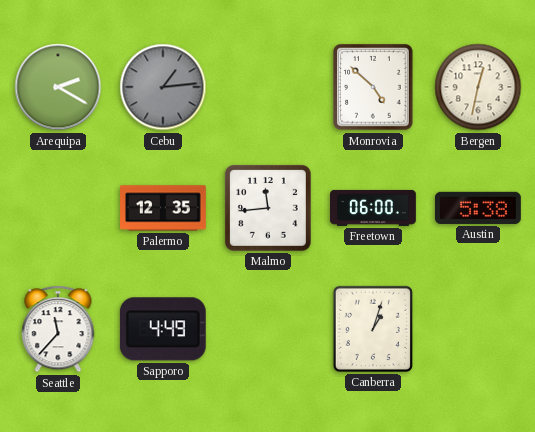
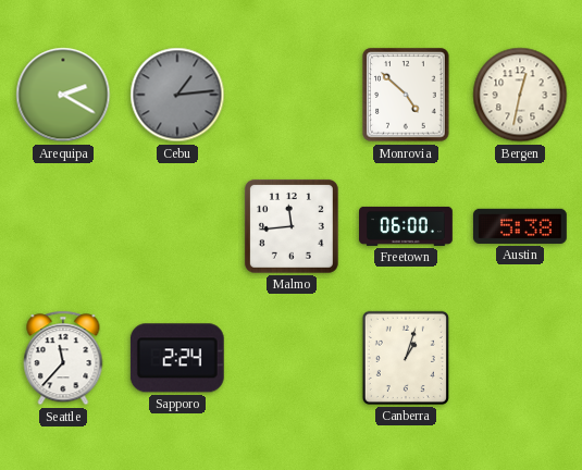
Palermo: 12:35 -> none
Sapporo: 4:49 -> 2:24
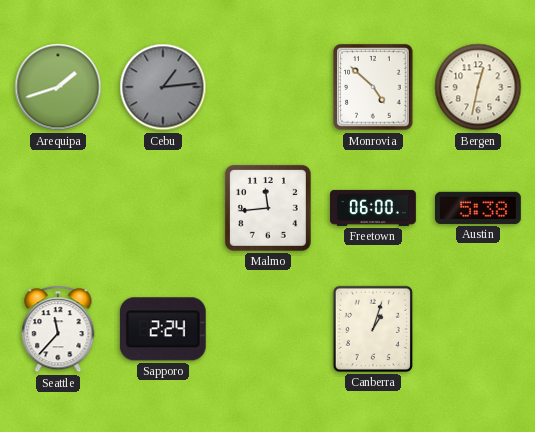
Arequipa: 2:20 -> 1:42
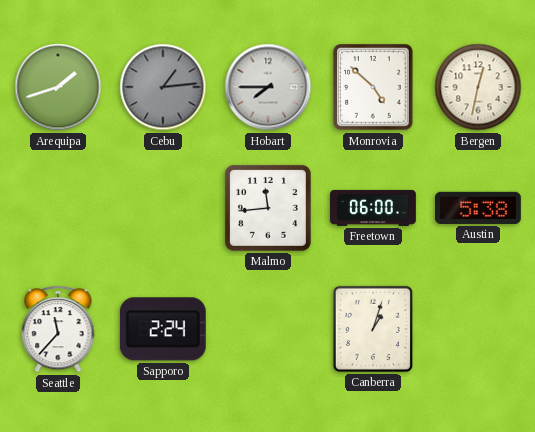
Hobart: none -> 7:45
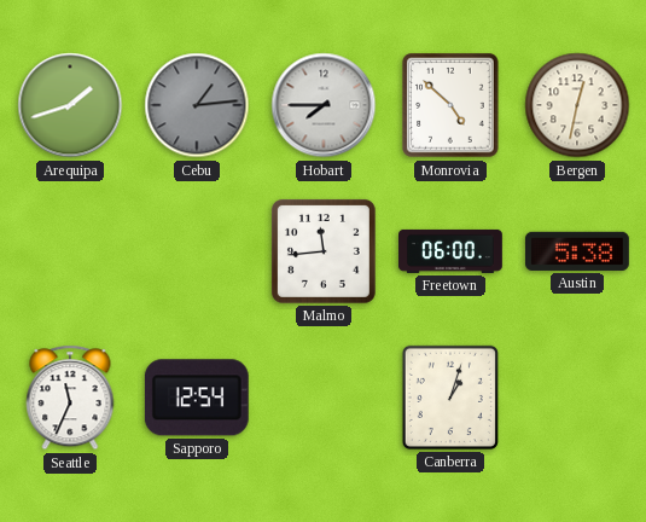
Seattle: 11:37 -> 11:34
Sapporo: 2:24 -> 12:54
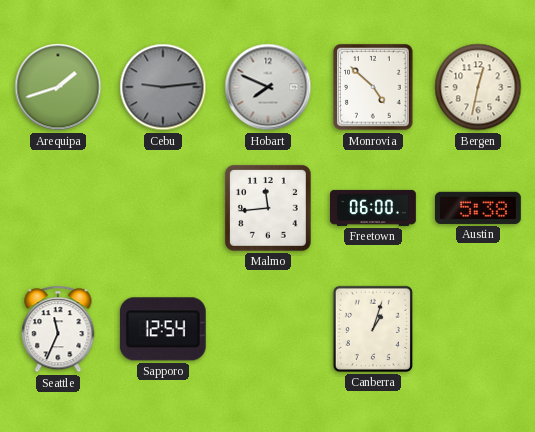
Cebu: 1:14 -> 9:14
Hobart: 7:45 -> 7:49
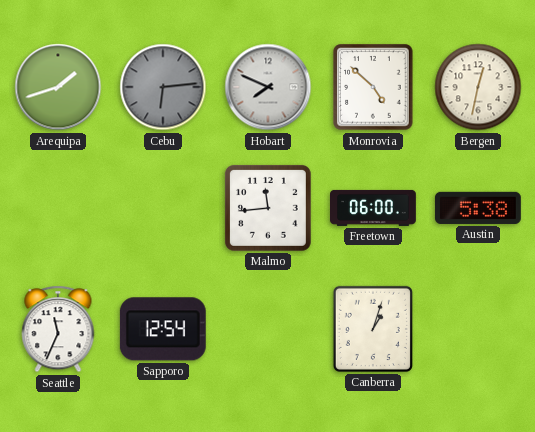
Cebu: 9:14 -> 6:14
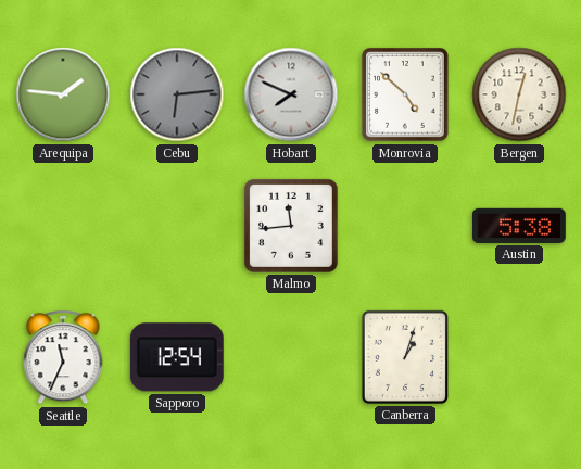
Arequipa: 1:42 -> 1:46
Freetown: 06:00 -> none
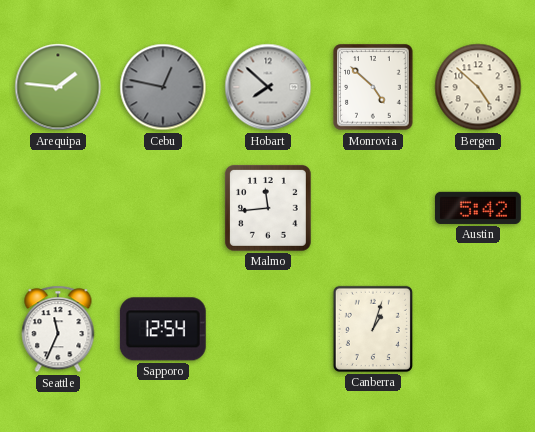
Cebu: 6:14 -> 12:47
Hobart: 7:49 -> 7:52
Bergen: 12:32 -> 4:52
Austin: 5:38 -> 5:42
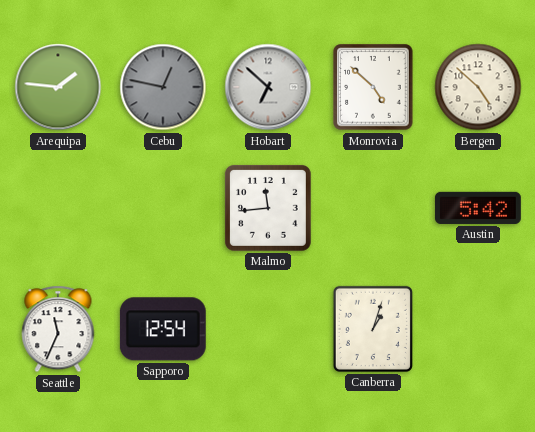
Hobart: 7:52 -> 6:52
